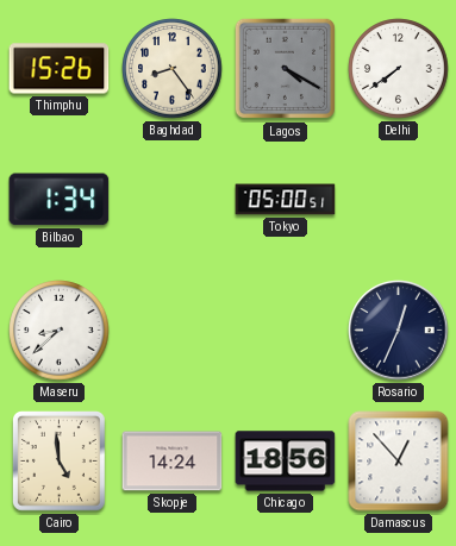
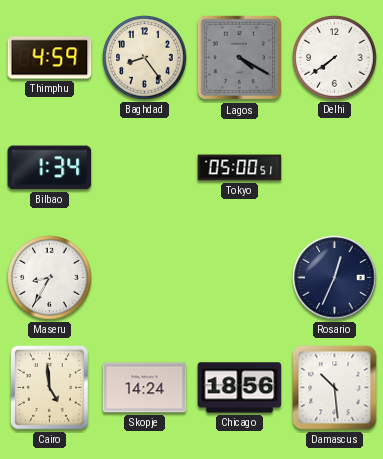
Thimphu: 15:26 -> 4:59
Maseru: 8:38 -> 8:35
Damascus: 12:53 -> 10:29
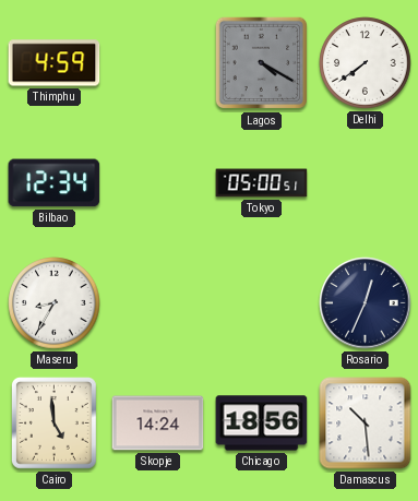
Baghdad: 8:24 -> none
Bilbao: 1:34 -> 12:34
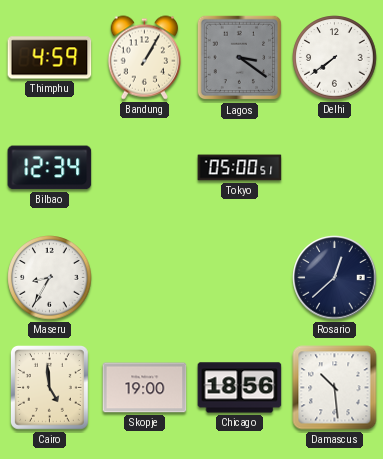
Bandung: none -> 1:05
Lagos: 4:20 -> 3:21
Rosario: 12:34 -> 12:38
Skopje: 14:24 -> 19:00
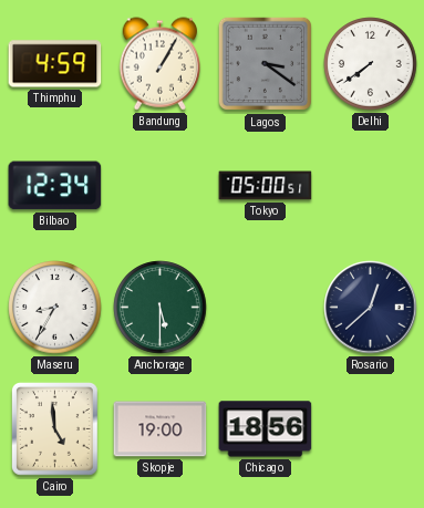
Anchorage: none -> 5:30
Damascus: 10:29 -> none
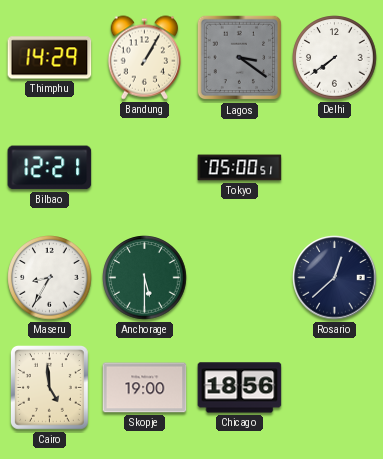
Thimphu: 4:59 -> 14:29
Bilbao: 12:34 -> 12:21
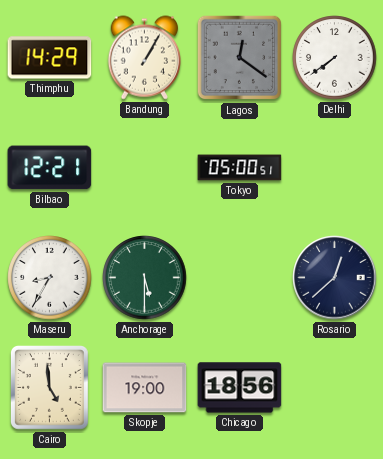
Lagos: 3:21 -> 12:21
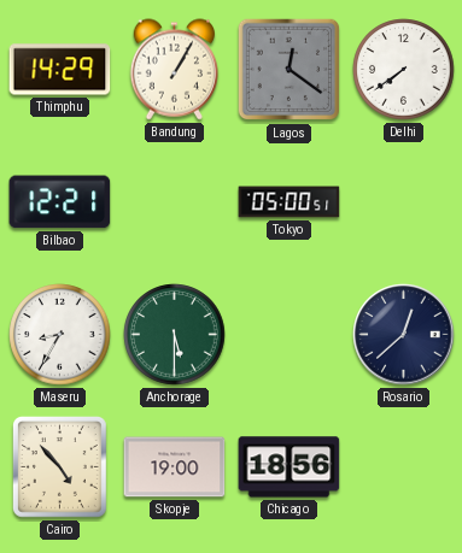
Cairo: 4:59 -> 4:53
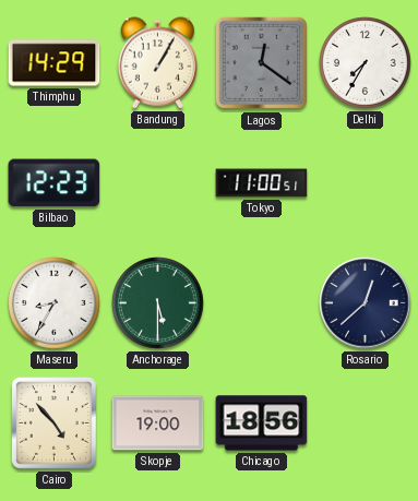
Delhi: 7:39 -> 7:35
Bilbao: 12:21 -> 12:23
Tokyo: 05:00 -> 11:00
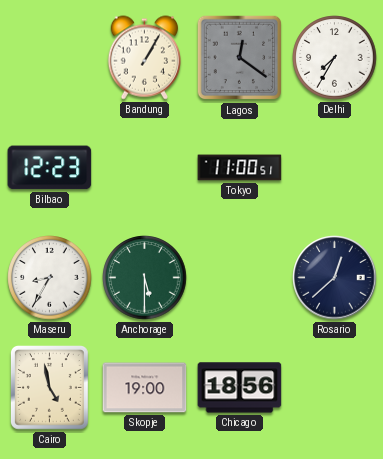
Thimphu: 14:29 -> none
Cairo: 4:53 -> 4:58
